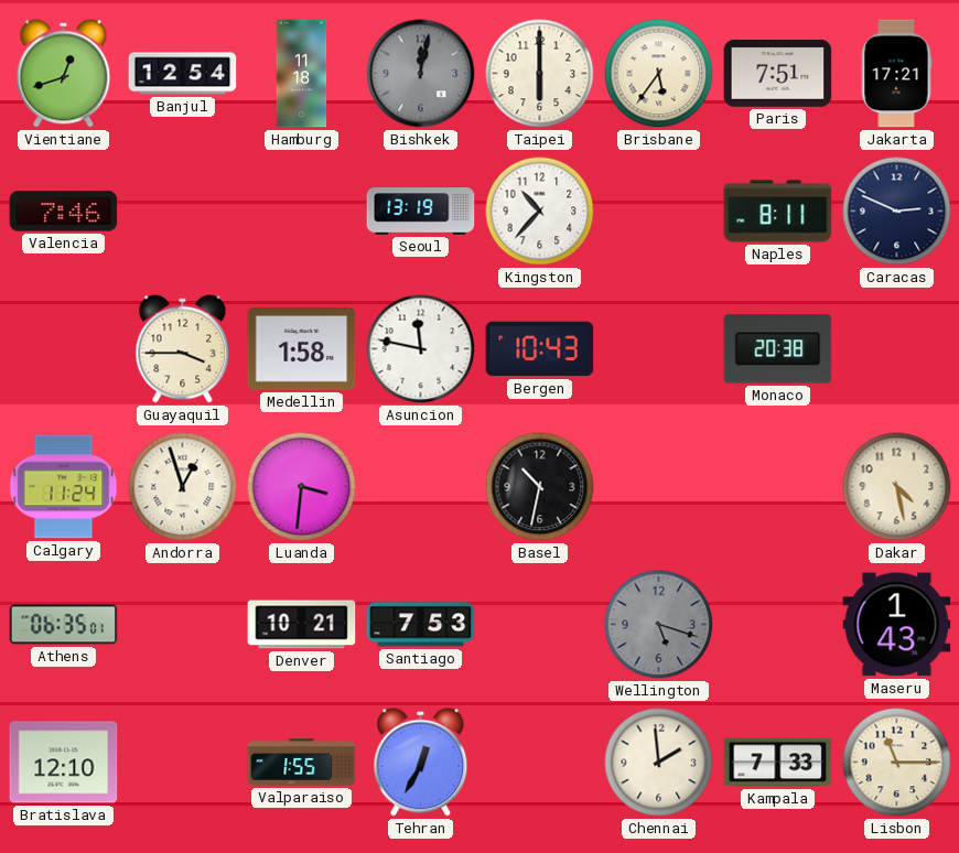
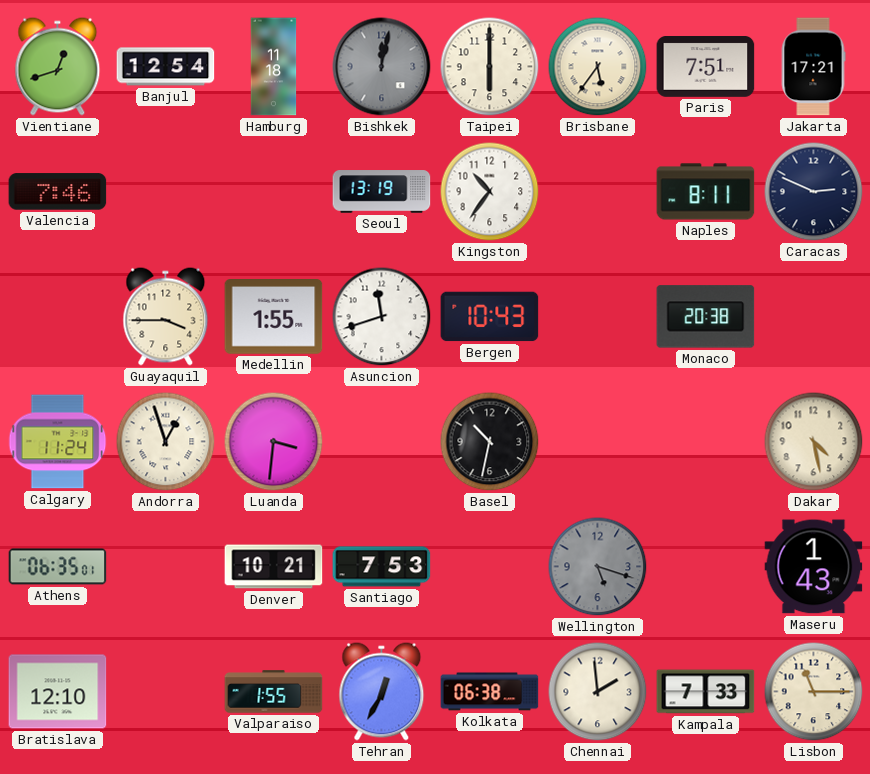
Kingston: 10:37 -> 10:36
Medellin: 1:58 -> 1:55
Asuncion: 11:47 -> 11:42
Kolkata: none -> 06:38
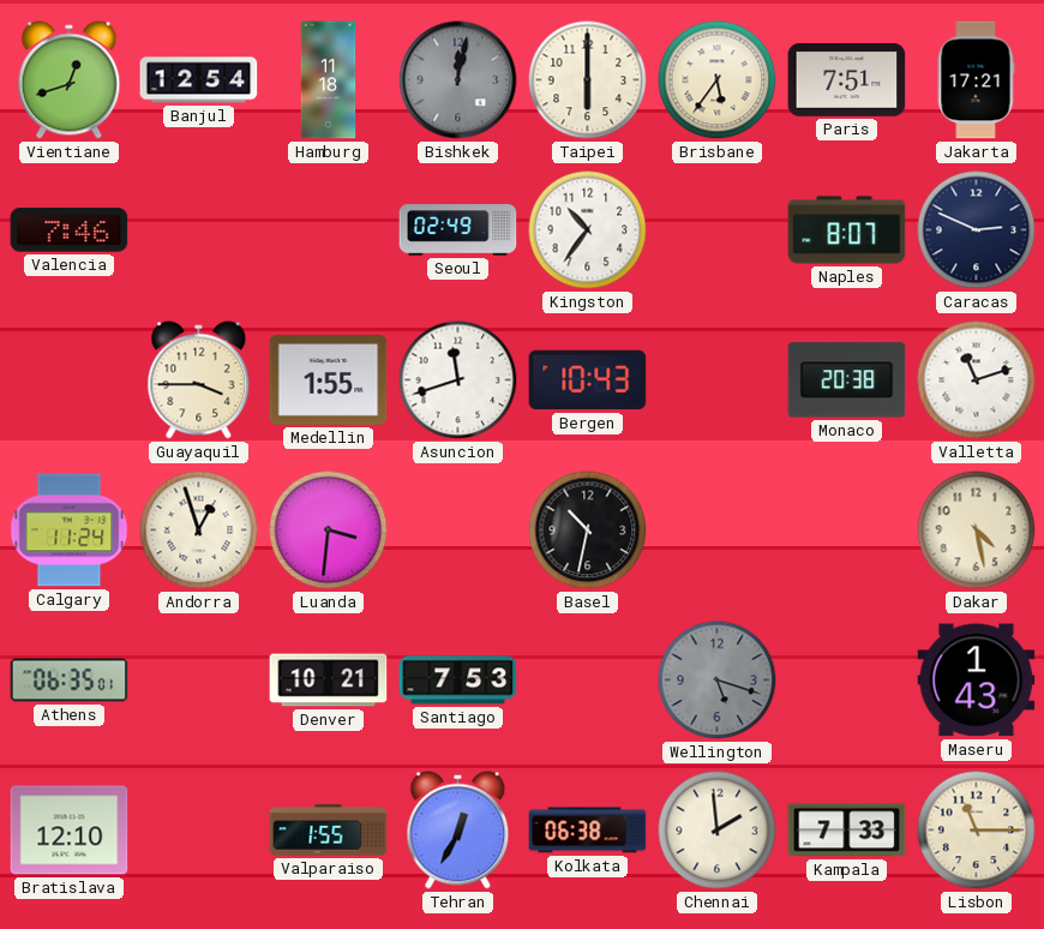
Seoul: 13:19 -> 02:49
Naples: 8:11 -> 8:07
Valletta: none -> 11:12
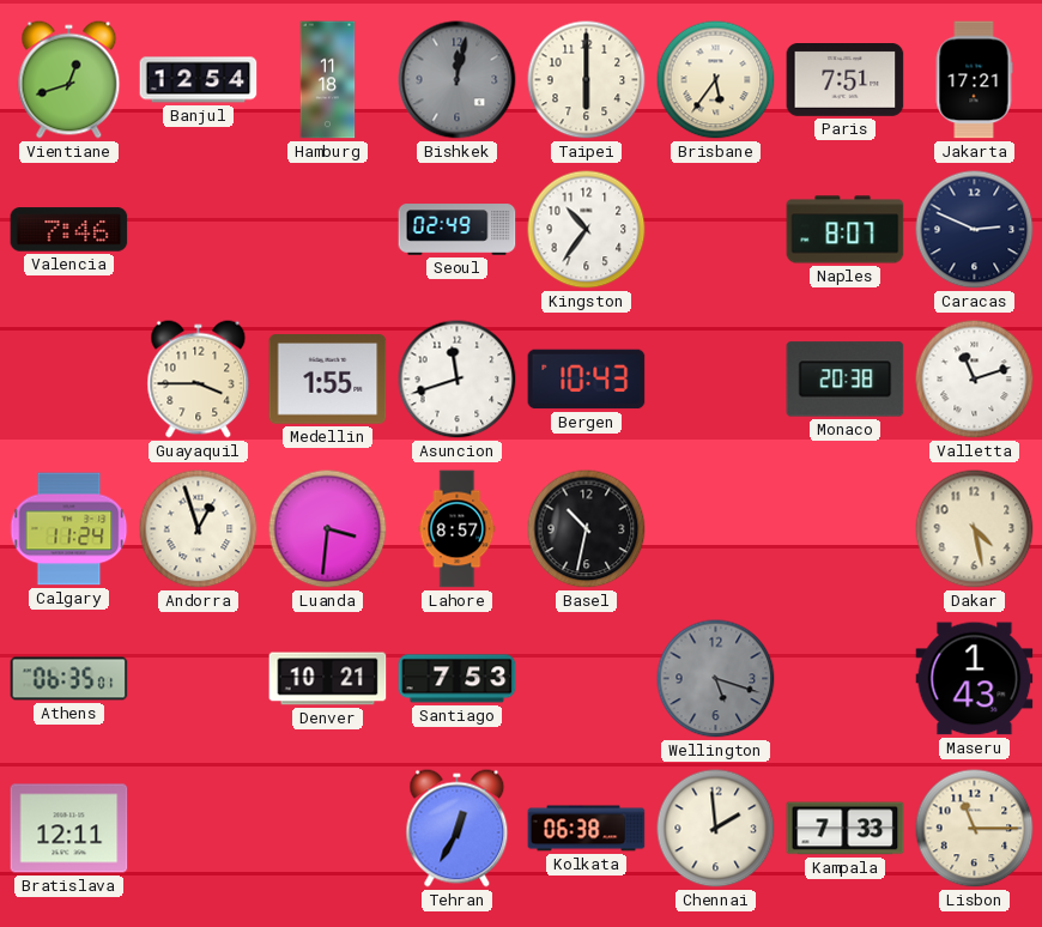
Lahore: none -> 8:57
Bratislava: 12:10 -> 12:11
Valparaiso: 1:55 -> none
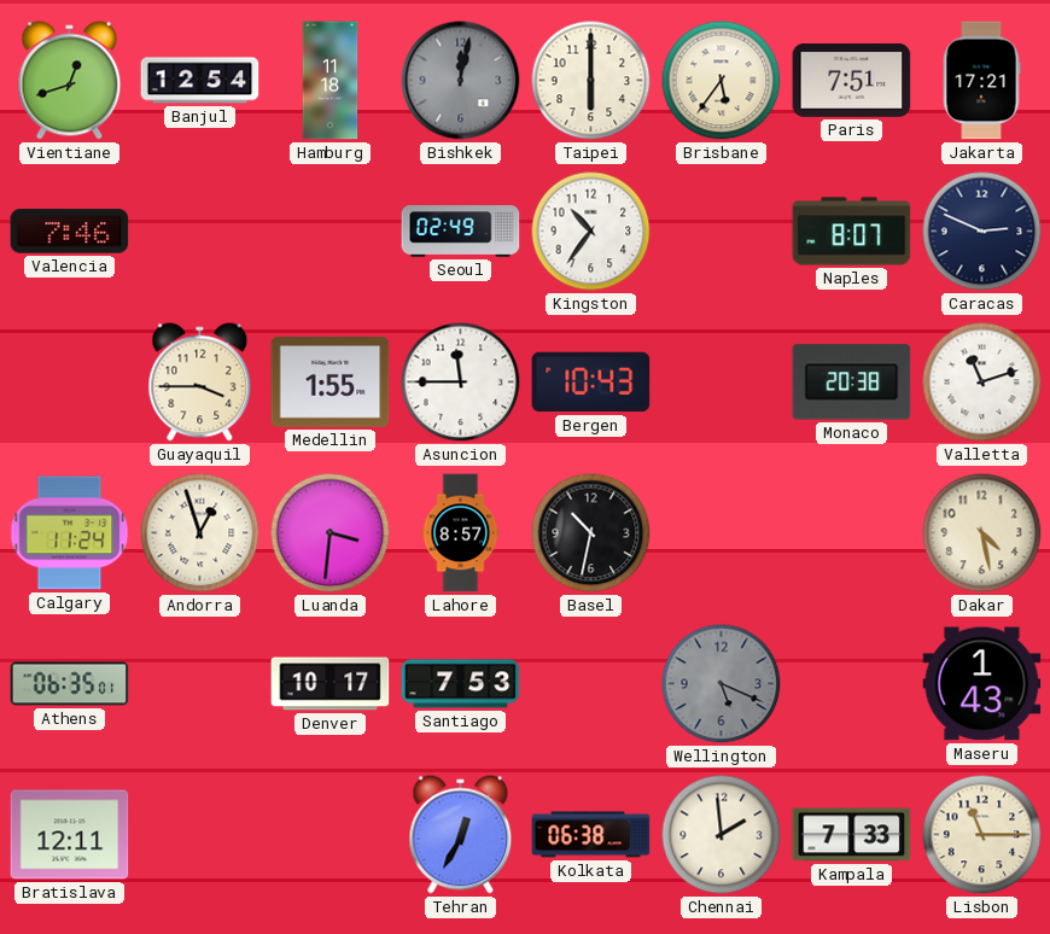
Asuncion: 11:42 -> 11:45
Denver: 10:21 -> 10:17
Wellington: 5:18 -> 5:19
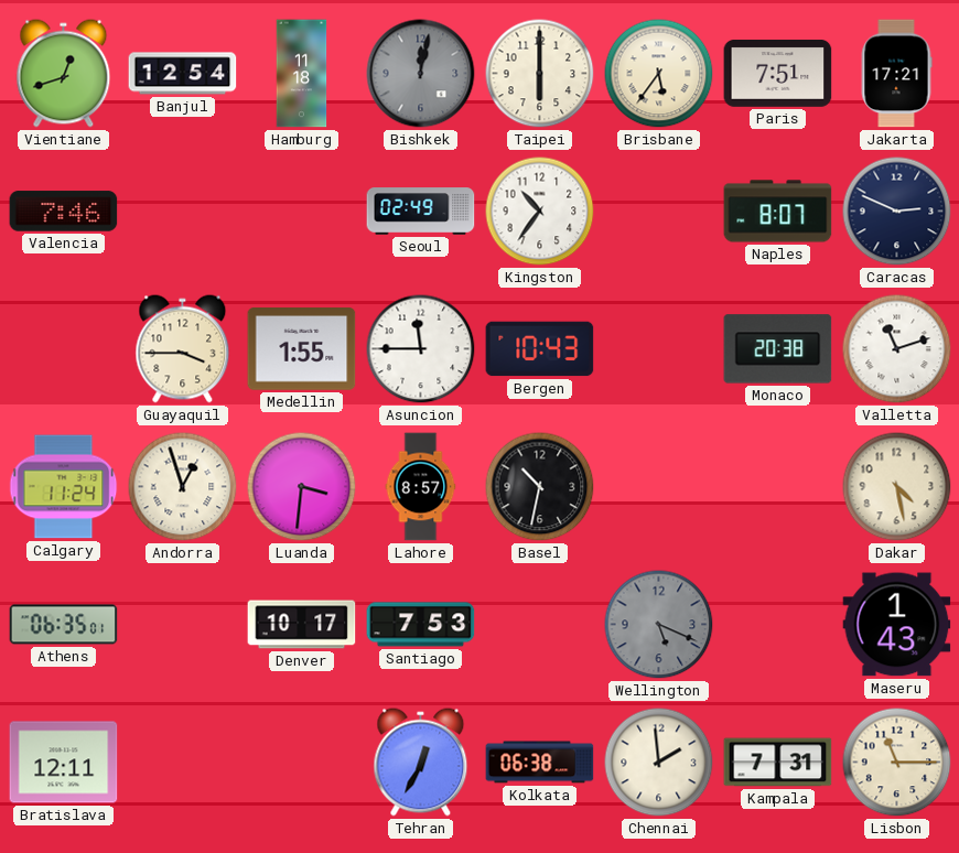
Kampala: 7:33 -> 7:31
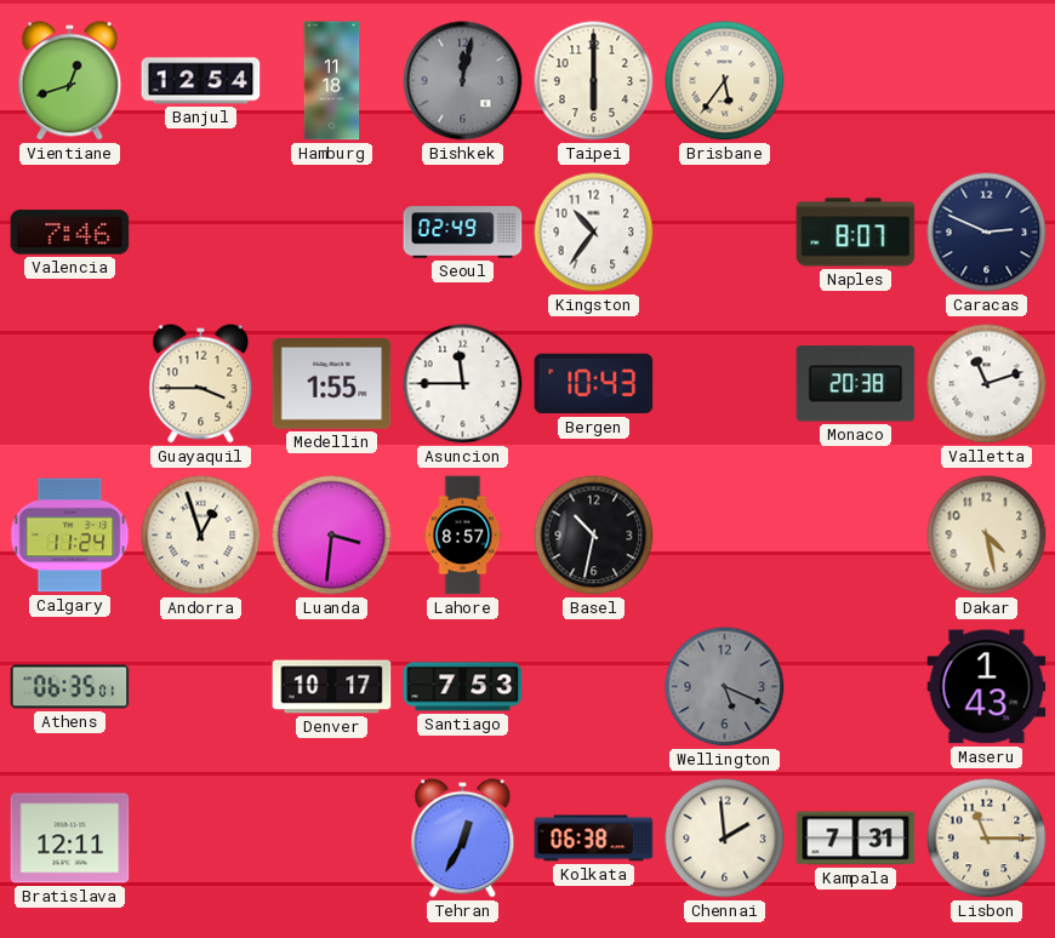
Paris: 7:51 -> none
Jakarta: 17:21 -> none
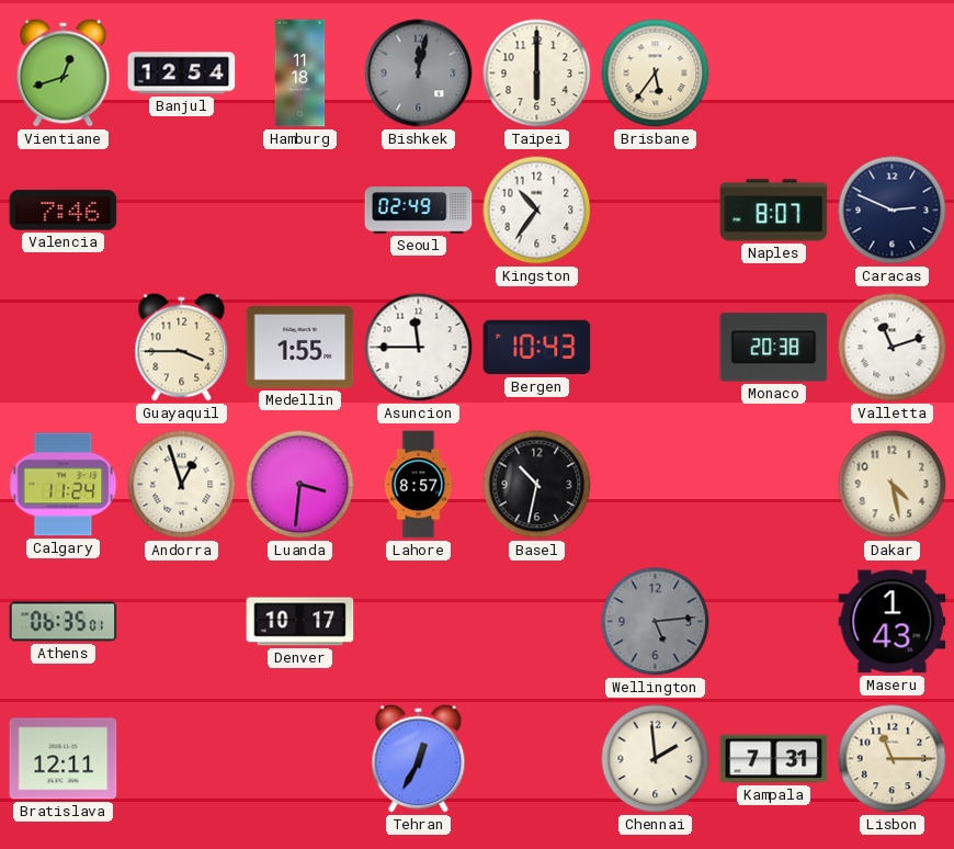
Santiago: 7:53 -> none
Wellington: 5:19 -> 5:14
Kolkata: 06:38 -> none
